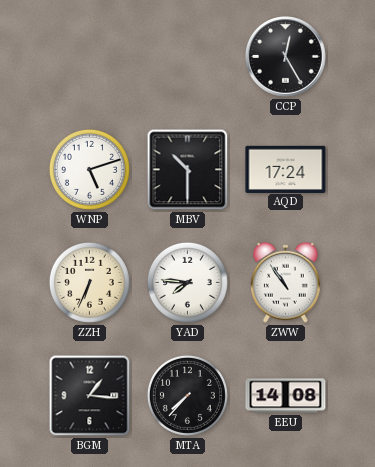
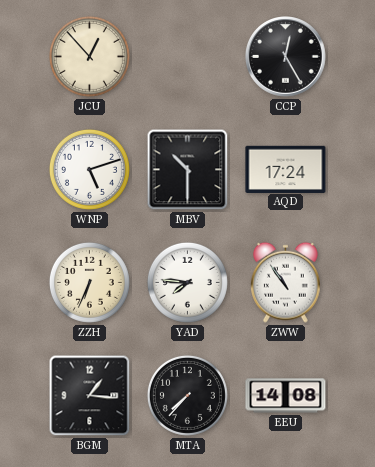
JCU: none -> 12:53
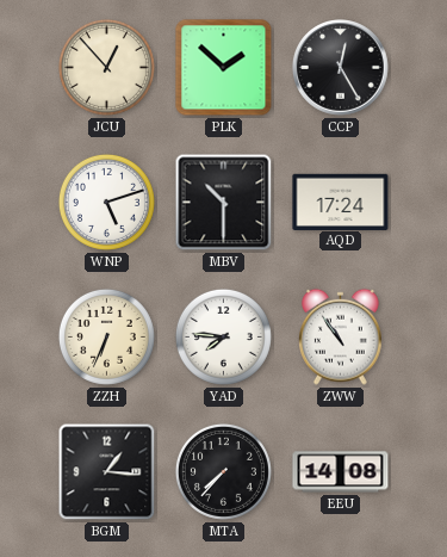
PLK: none -> 1:52
